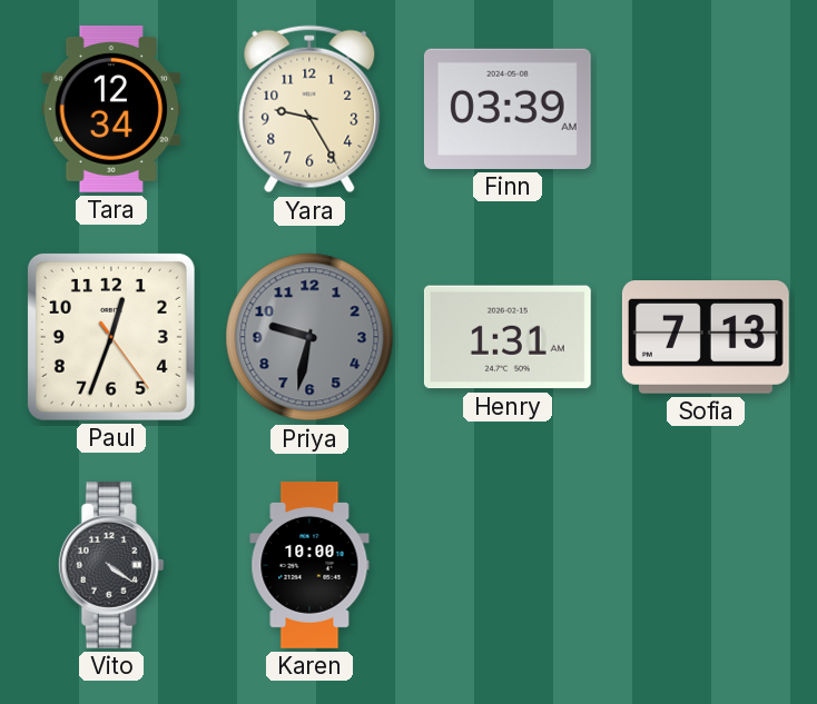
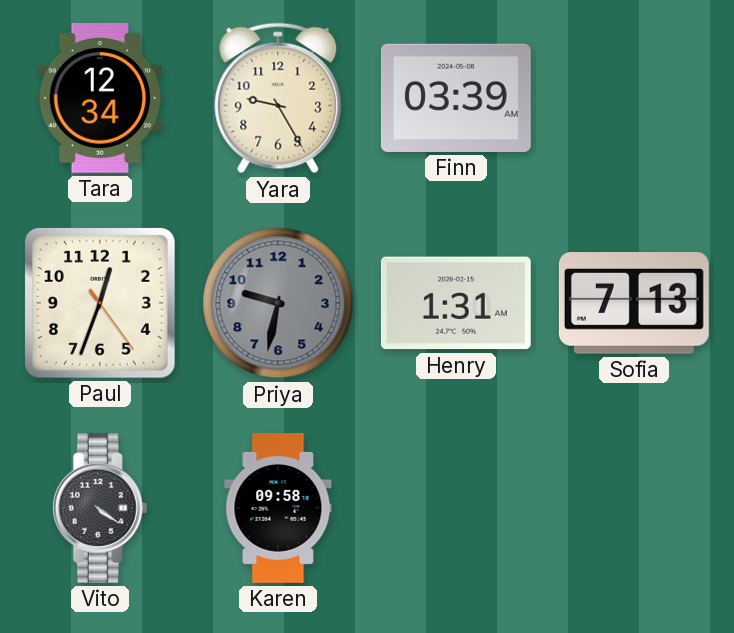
Karen: 10:00 -> 09:58
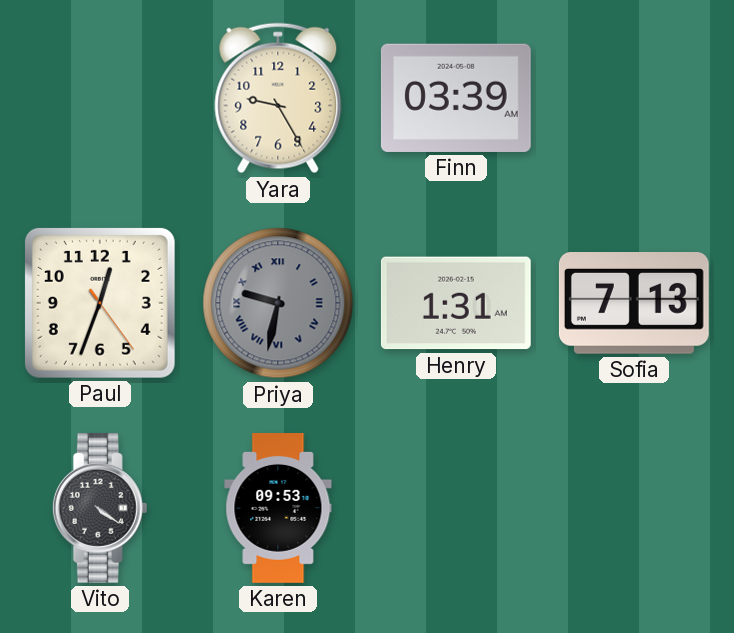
Tara: 12:34 -> none
Priya numerals: Arabic -> Roman
Karen: 09:58 -> 09:53
